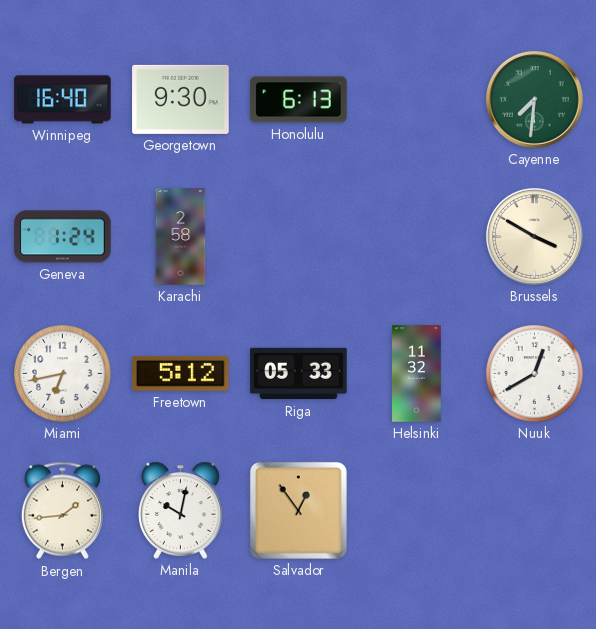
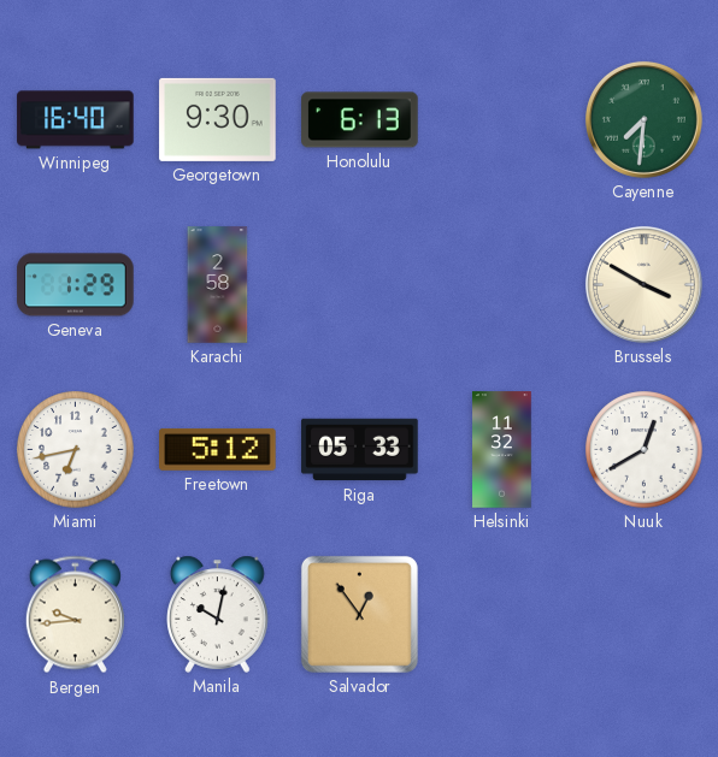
Geneva: 1:24 -> 1:29
Bergen: 1:44 -> 9:44
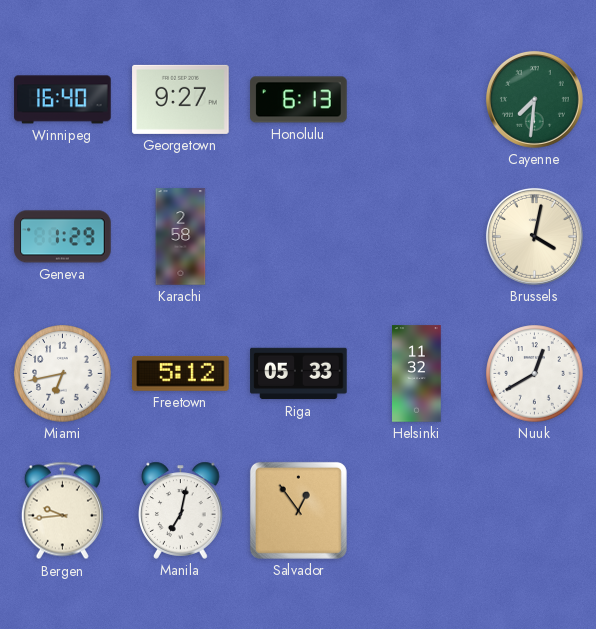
Georgetown: 9:30 -> 9:27
Brussels: 3:50 -> 4:02
Manila: 10:02 -> 7:02
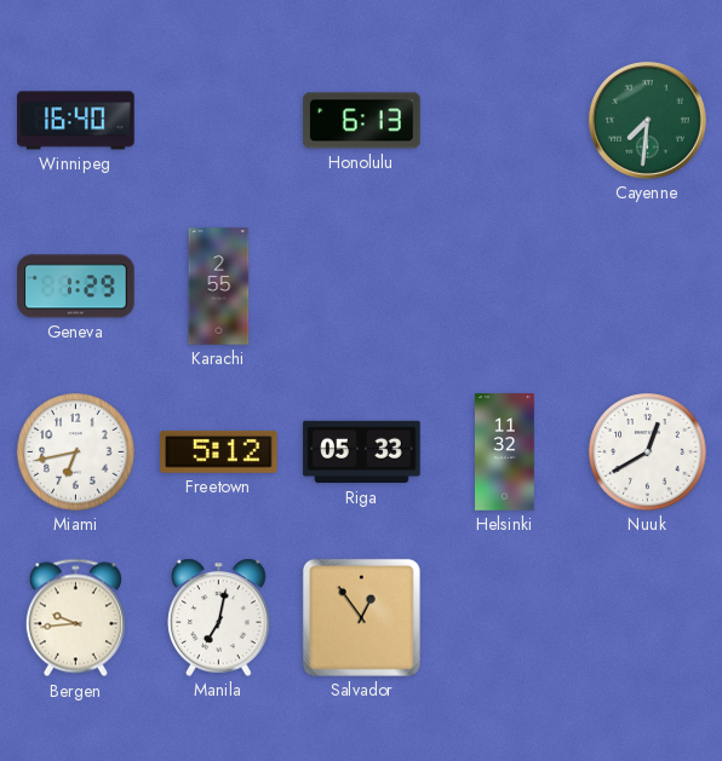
Georgetown: 9:27 -> none
Karachi: 2:58 -> 2:55
Brussels: 4:02 -> none
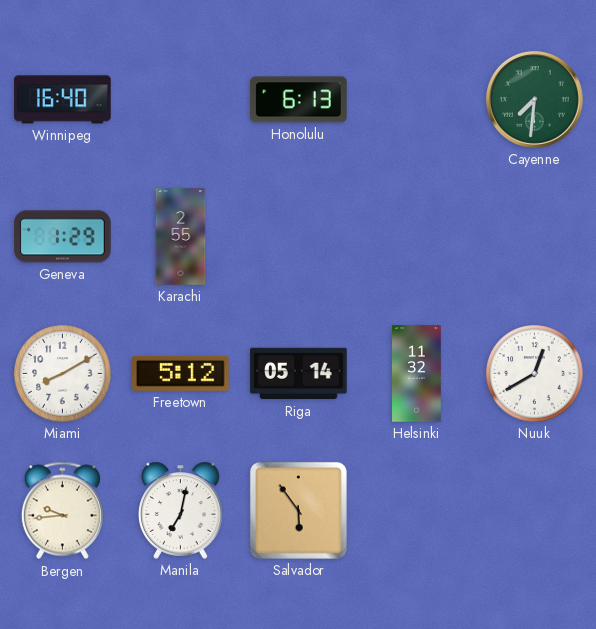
Miami: 6:43 -> 8:10
Riga: 05:33 -> 05:14
Salvador: 12:54 -> 5:54
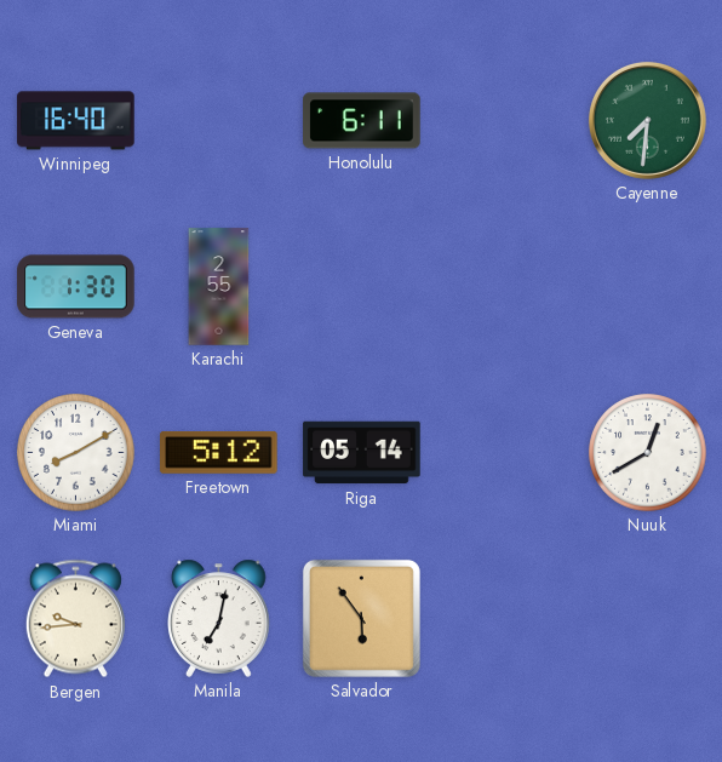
Honolulu: 6:13 -> 6:11
Geneva: 1:29 -> 1:30
Helsinki: 11:32 -> none
